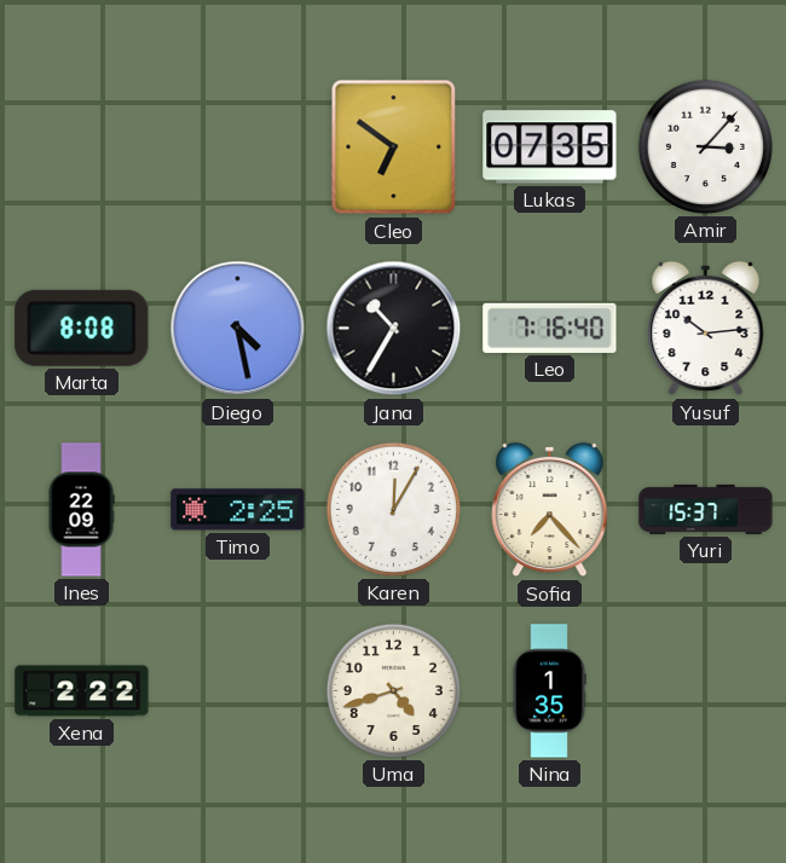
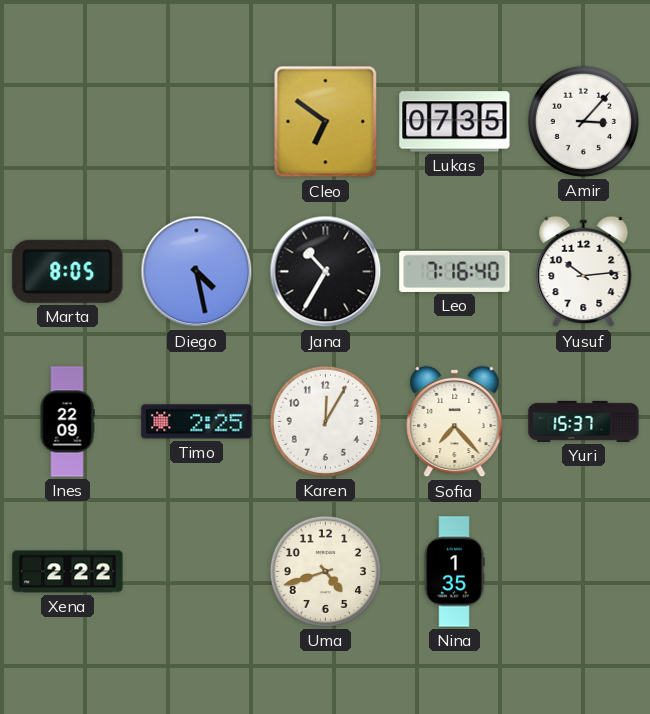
Marta: 8:08 -> 8:05
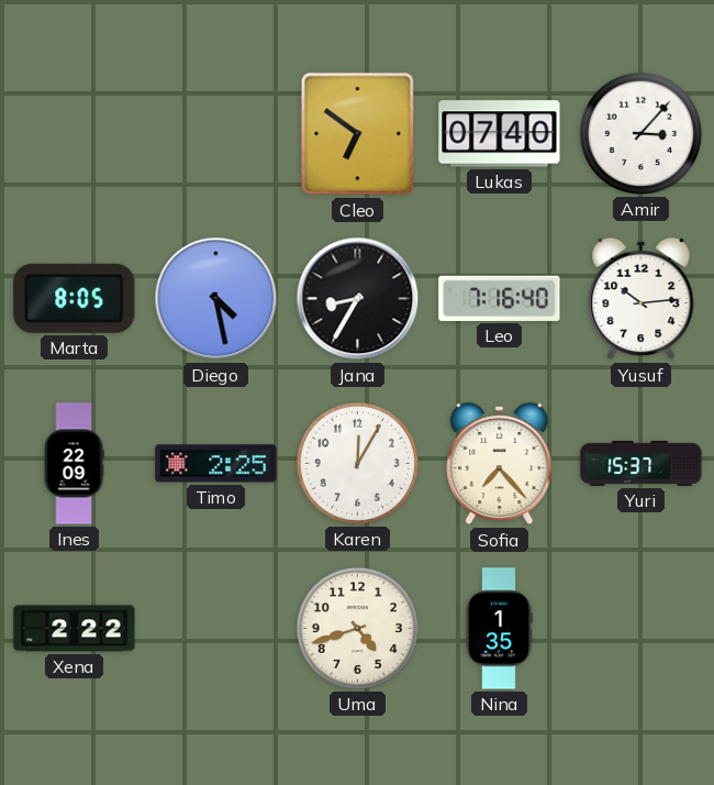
Lukas: 07:35 -> 07:40
Jana: 10:35 -> 8:35
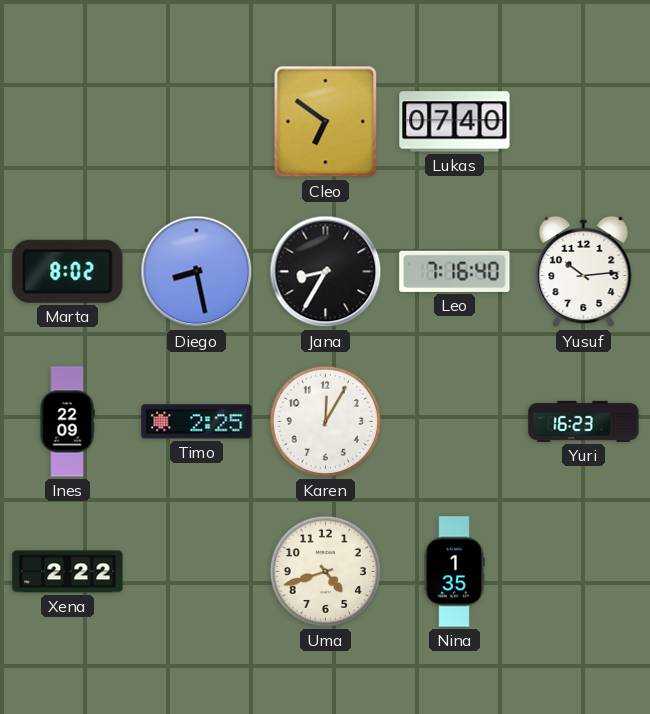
Amir: 3:07 -> none
Marta: 8:05 -> 8:02
Diego: 4:28 -> 8:28
Sofia: 7:23 -> none
Yuri: 15:37 -> 16:23
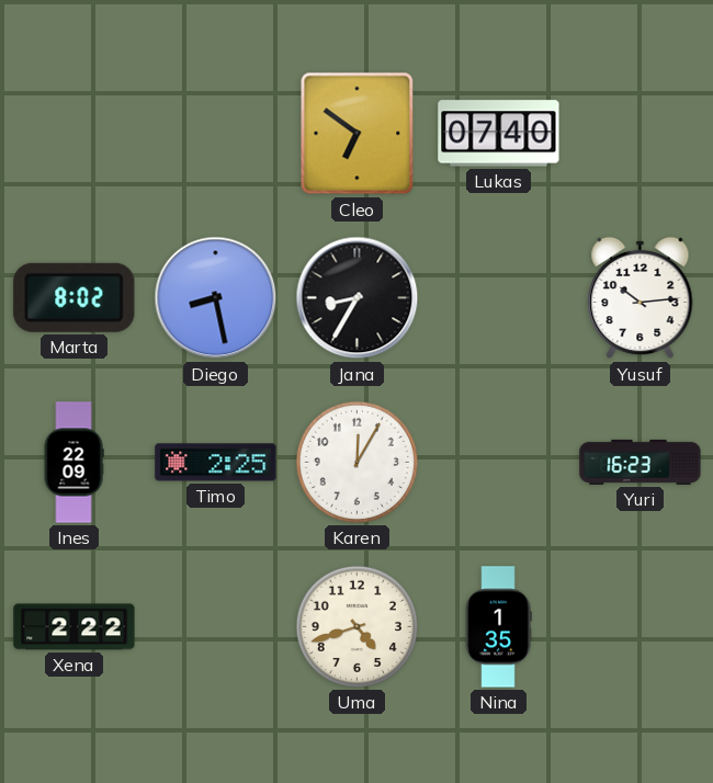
Leo: 7:16 -> none
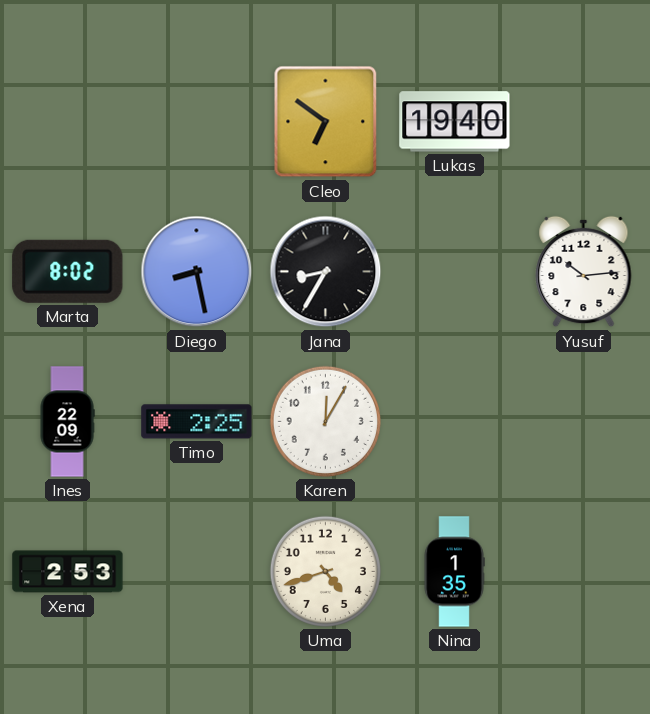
Lukas: 07:40 -> 19:40
Yuri: 16:23 -> none
Xena: 2:22 -> 2:53
